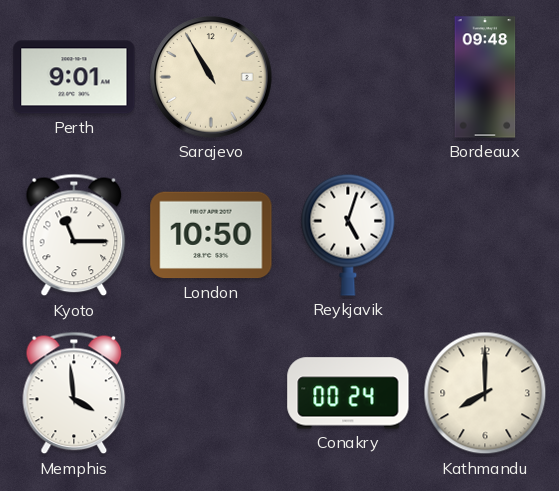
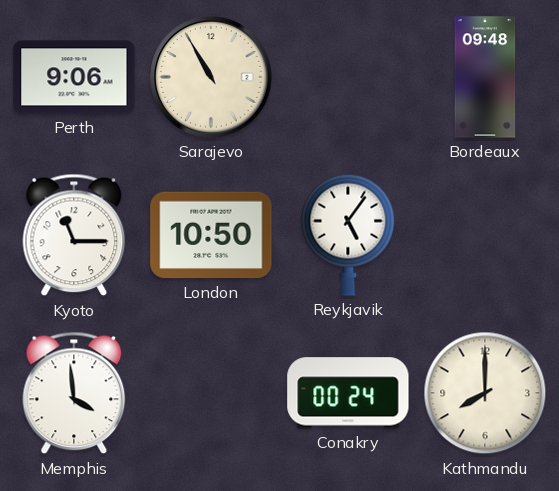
Perth: 9:01 -> 9:06
Reykjavik: 5:03 -> 5:06
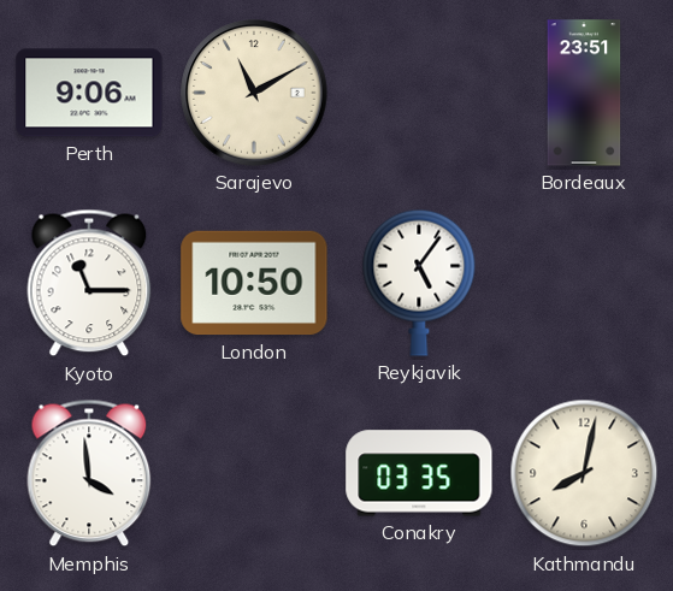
Sarajevo: 10:55 -> 11:10
Bordeaux: 09:48 -> 23:51
Conakry: 00:24 -> 03:35
Kathmandu: 8:00 -> 8:02
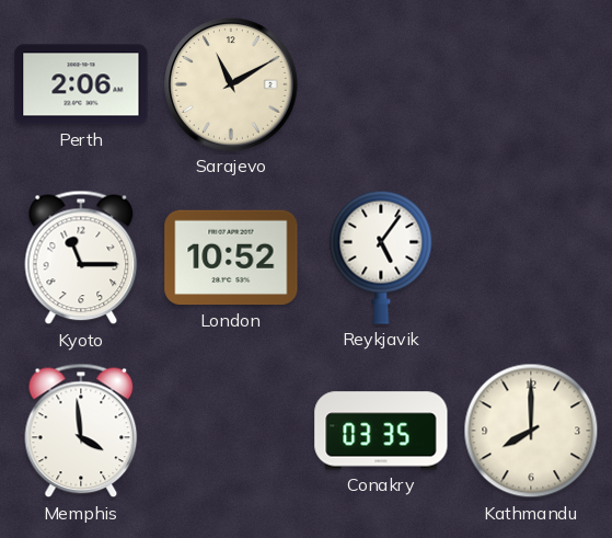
Perth: 9:06 -> 2:06
Bordeaux: 23:51 -> none
London: 10:50 -> 10:52
Kathmandu: 8:02 -> 8:00
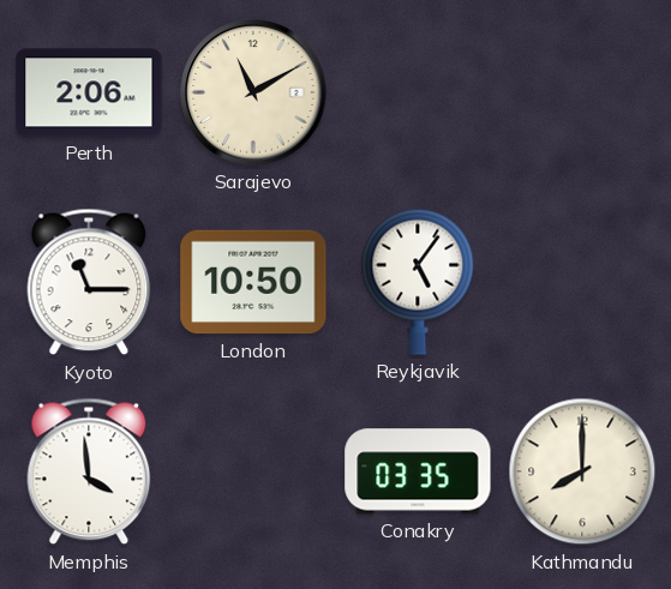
London: 10:52 -> 10:50
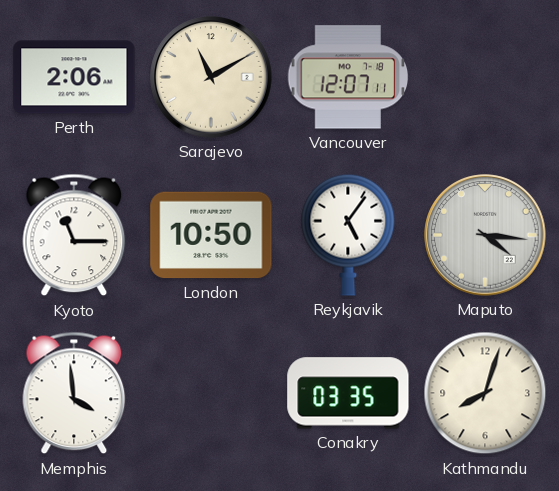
Vancouver: none -> 12:07
Maputo: none -> 4:16
Kathmandu: 8:00 -> 8:03
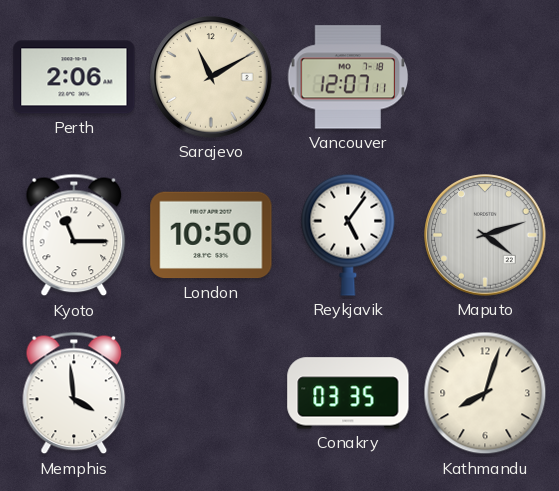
Maputo: 4:16 -> 4:12
